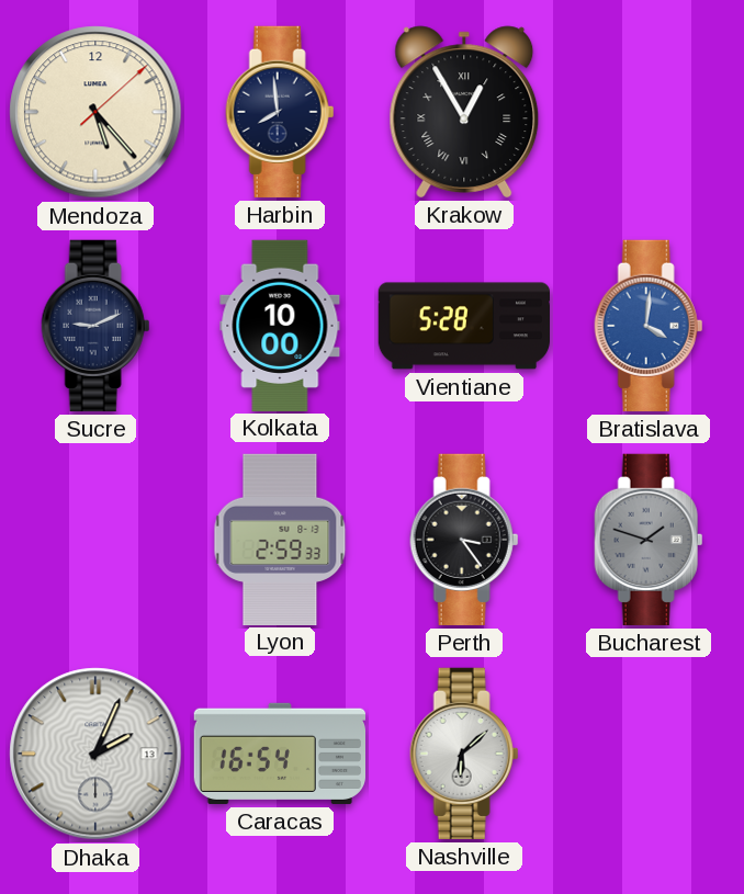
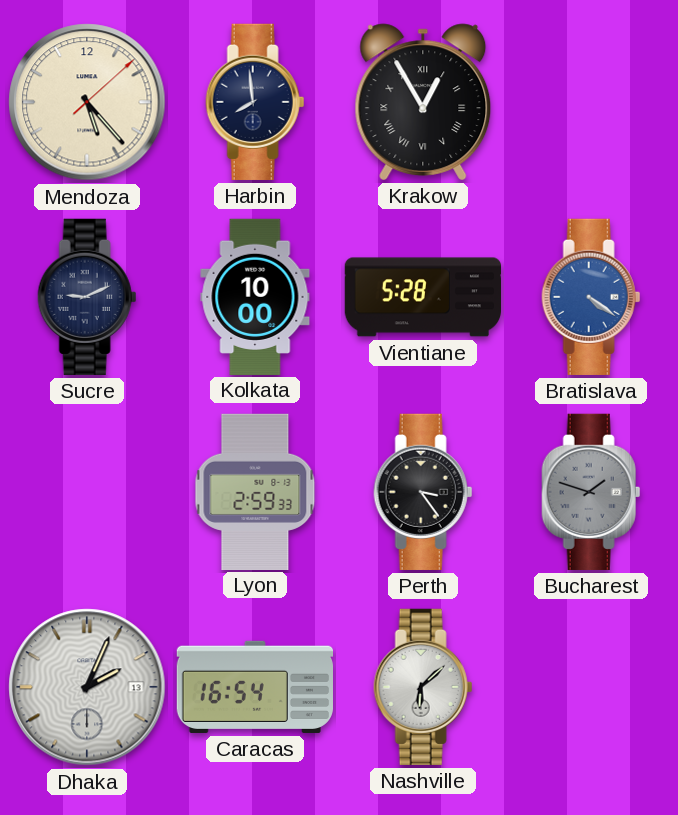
Bratislava: 4:01 -> 4:21
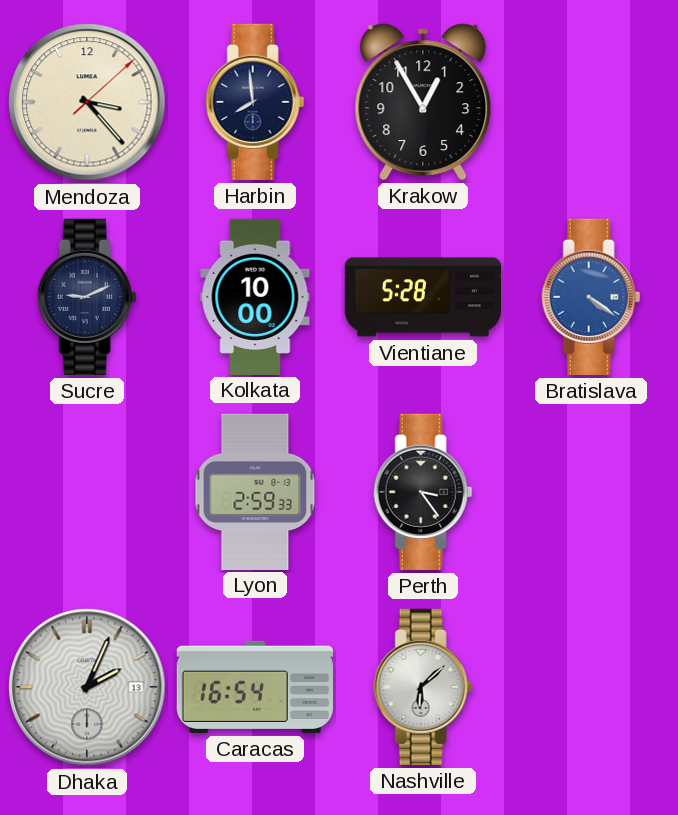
Mendoza: 5:23 -> 3:23
Krakow numerals: Roman -> Arabic
Bucharest: 1:48 -> none
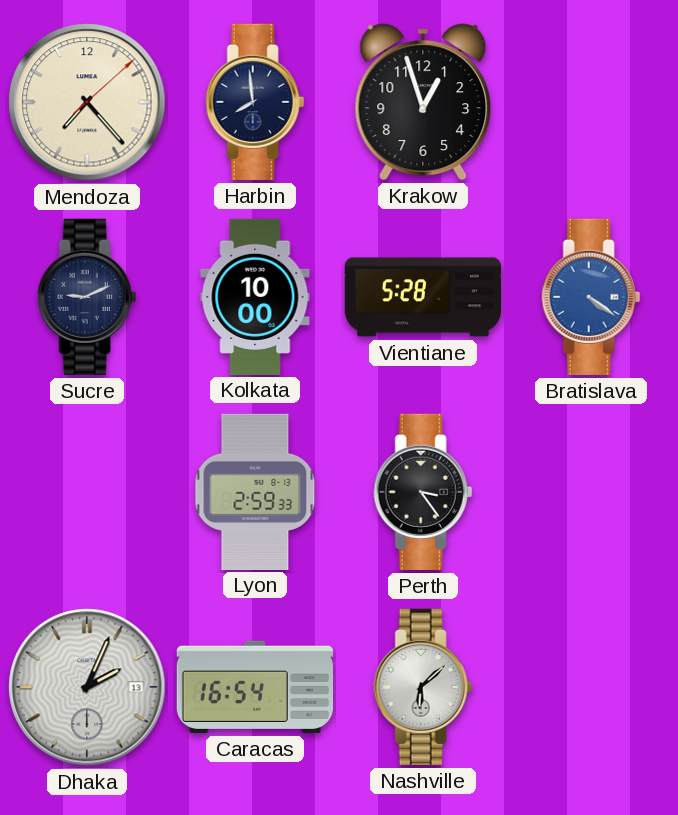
Mendoza: 3:23 -> 7:23
Krakow: 12:55 -> 12:57
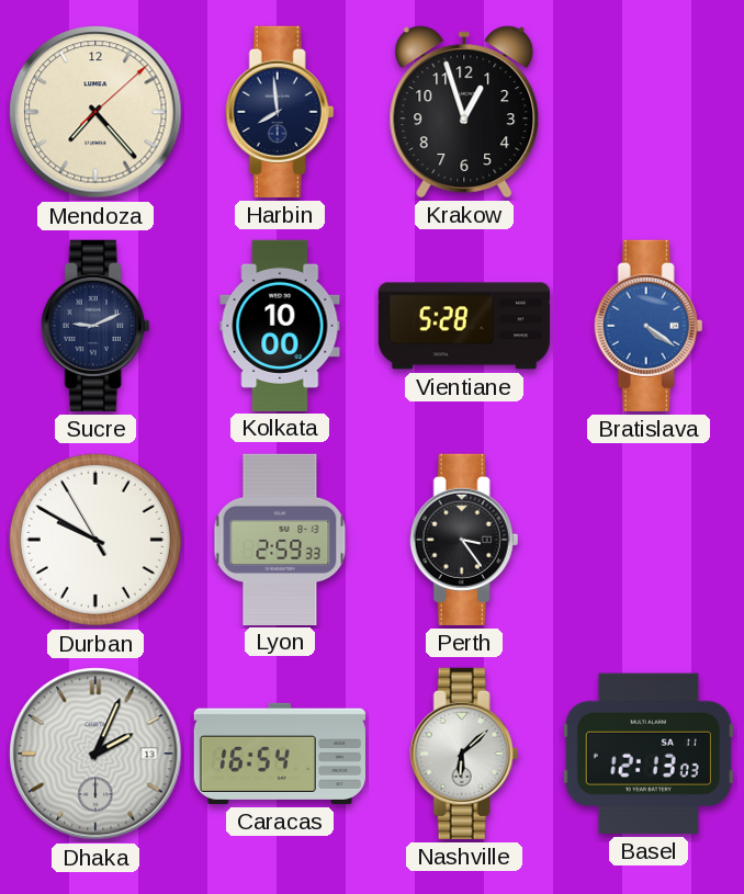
Durban: none -> 9:49
Basel: none -> 12:13
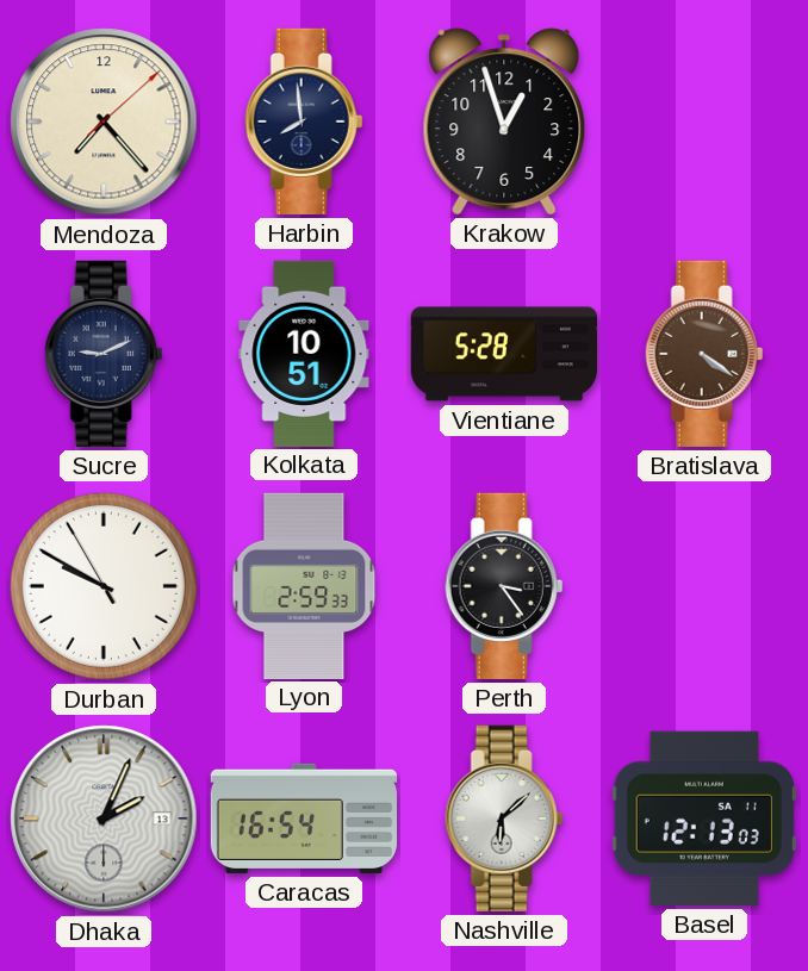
Kolkata: 10:00 -> 10:51
Bratislava dial: blue -> brown
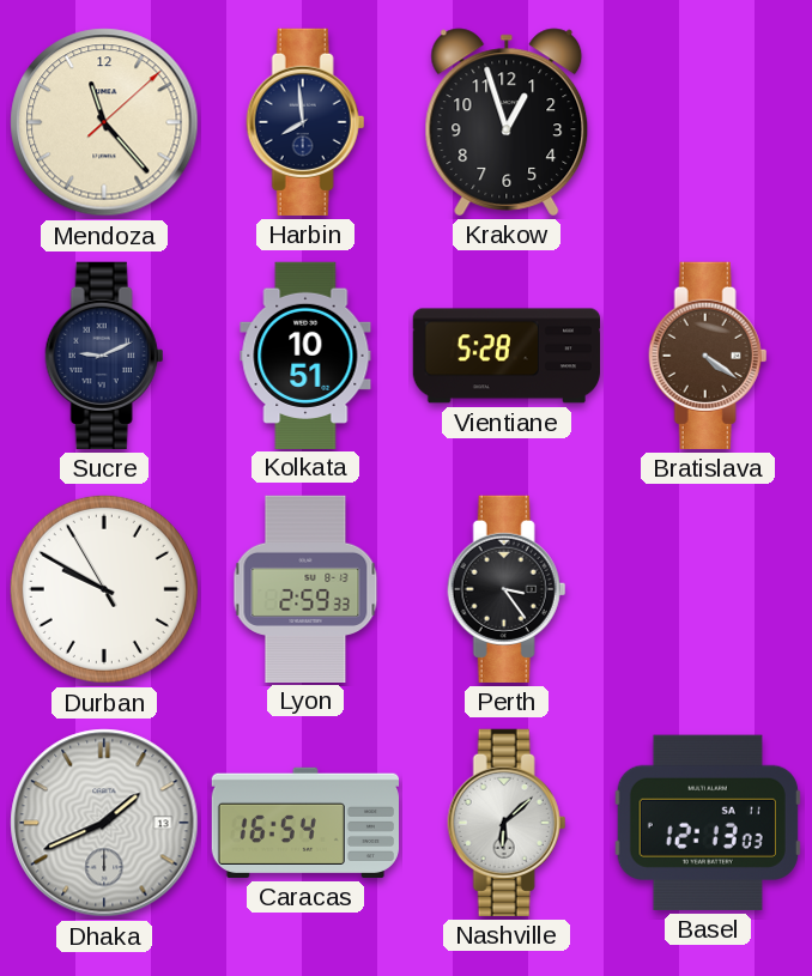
Mendoza: 7:23 -> 11:23
Dhaka: 2:04 -> 1:41
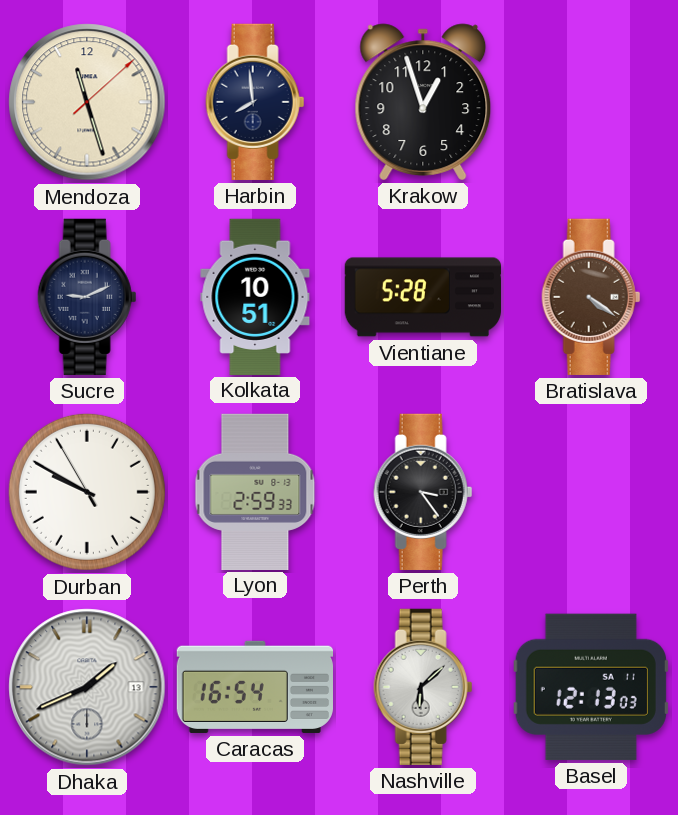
Mendoza: 11:23 -> 11:27
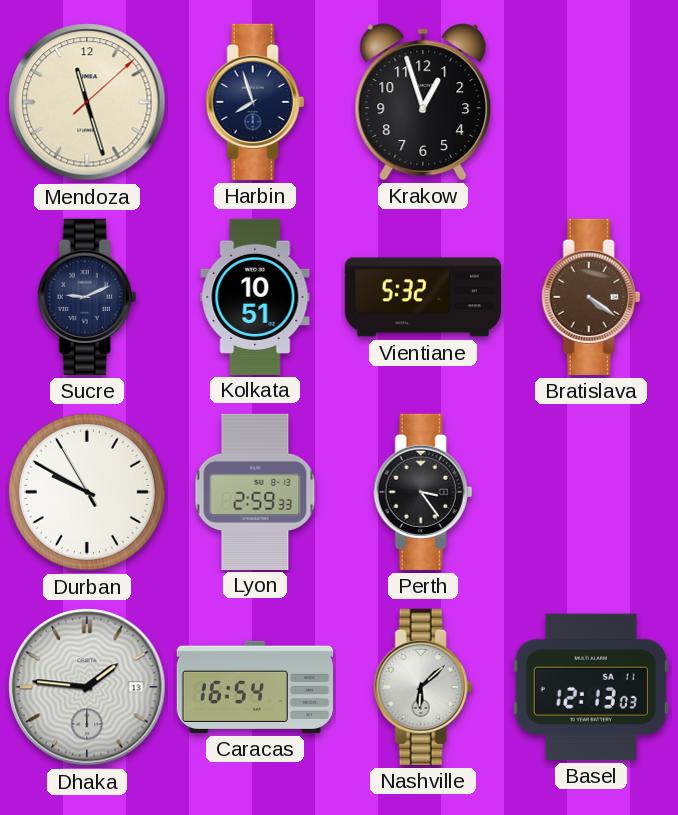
Harbin: 7:59 -> 7:57
Vientiane: 5:28 -> 5:32
Dhaka: 1:41 -> 1:46
